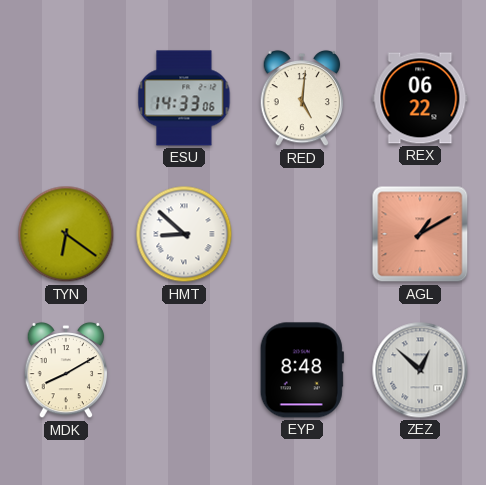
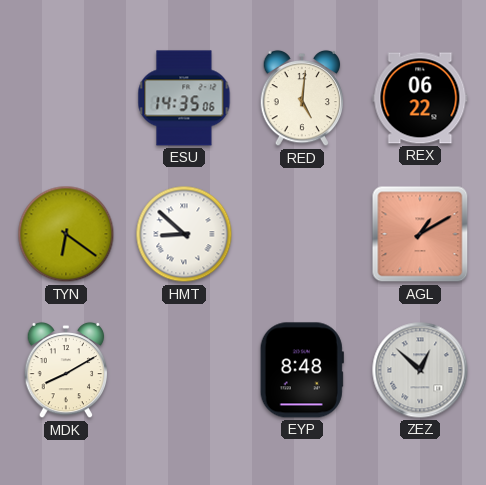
ESU: 14:33 -> 14:35
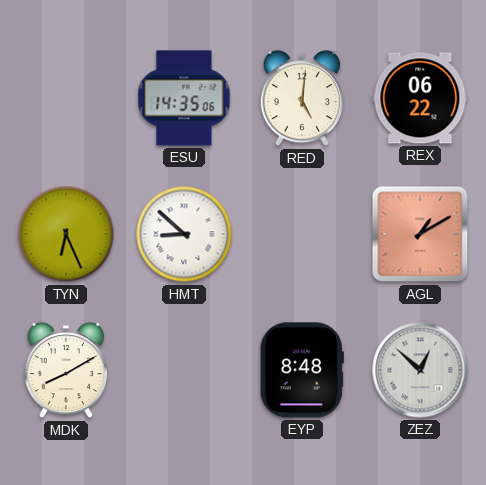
TYN: 6:21 -> 6:26
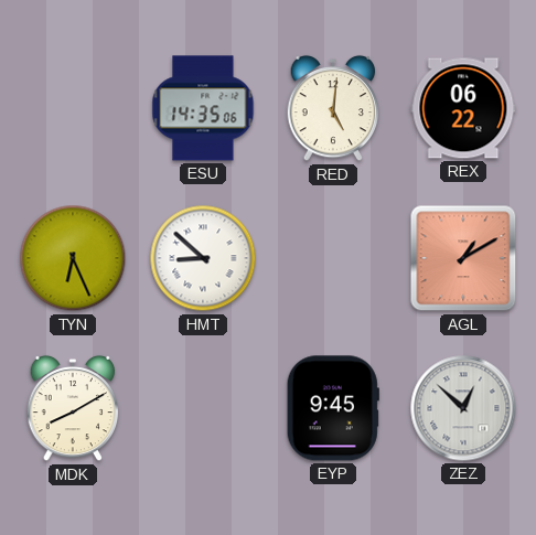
EYP: 8:48 -> 9:45
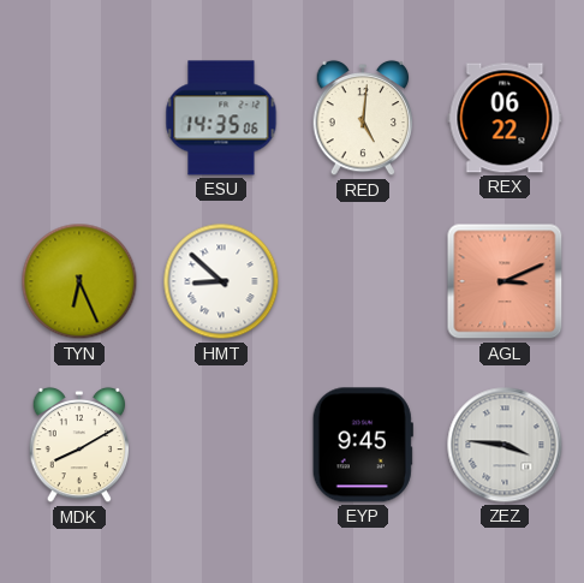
AGL: 1:10 -> 3:11
ZEZ: 12:52 -> 3:46
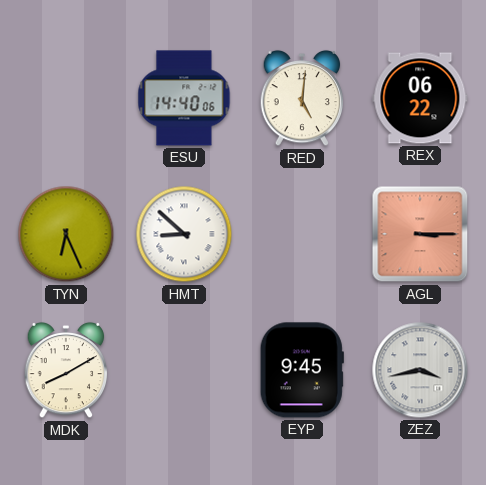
ESU: 14:35 -> 14:40
AGL: 3:11 -> 3:15
ZEZ: 3:46 -> 3:43
